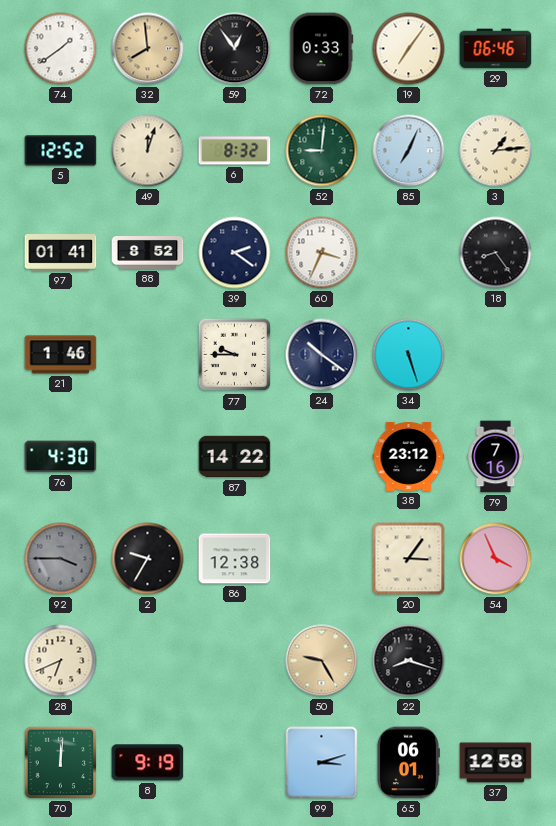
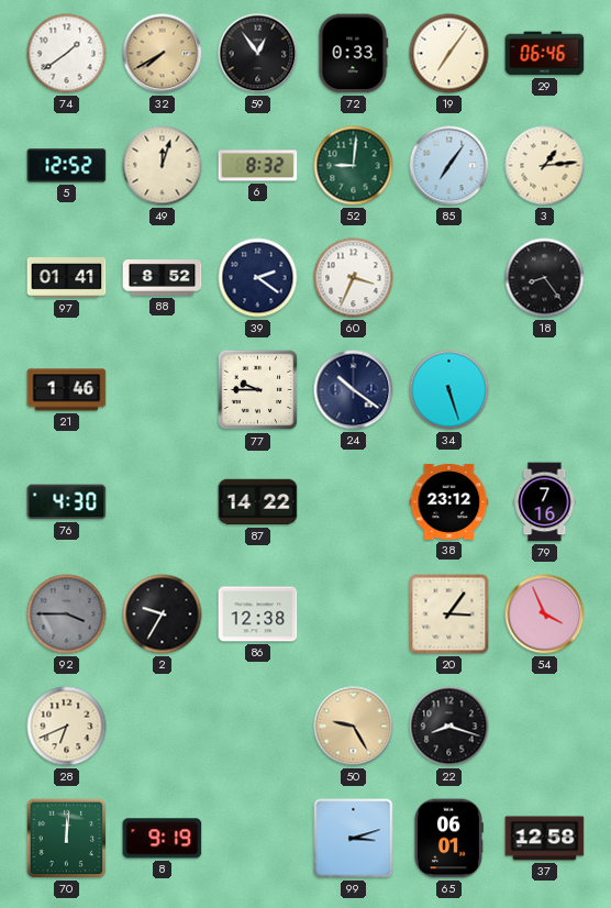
32: 7:59 -> 7:40
85: 7:04 -> 7:06
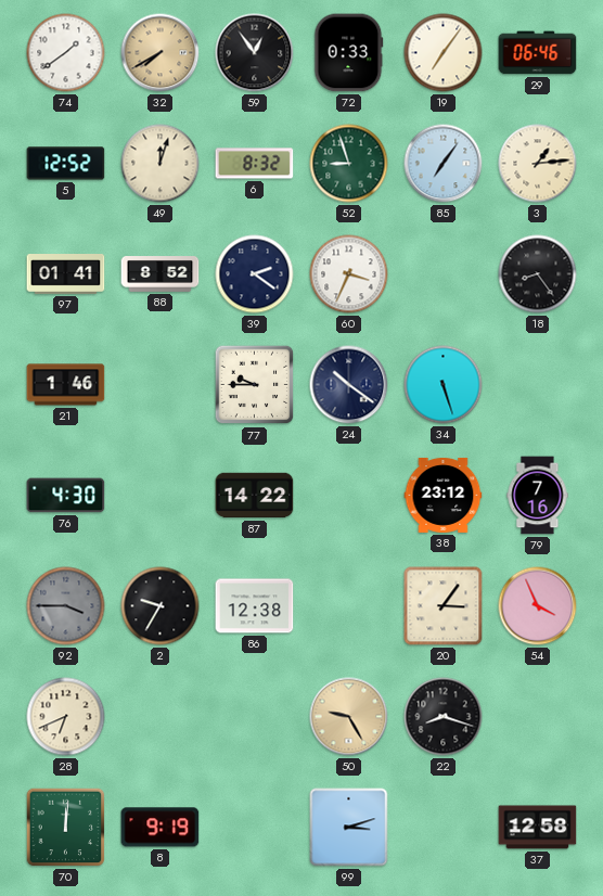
52: 9:01 -> 8:57
65: 06:01 -> none
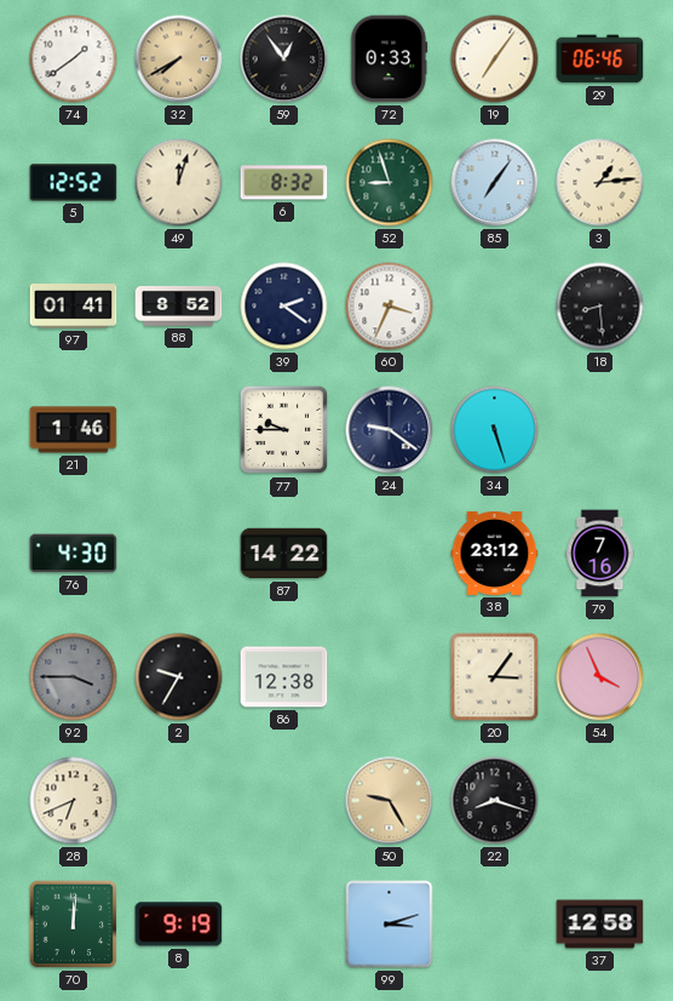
18: 8:24 -> 8:29
24: 10:21 -> 9:21
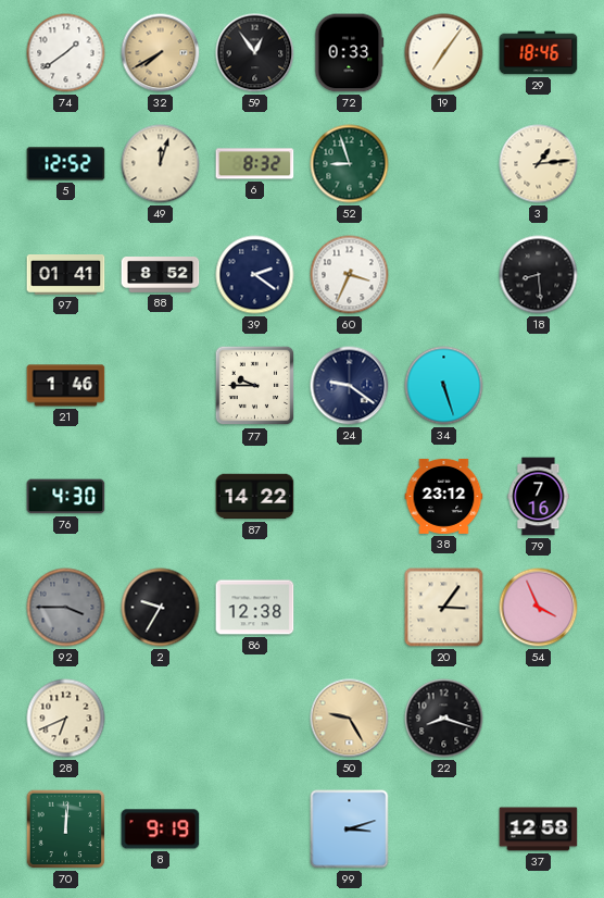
29: 06:46 -> 18:46
85: 7:06 -> none
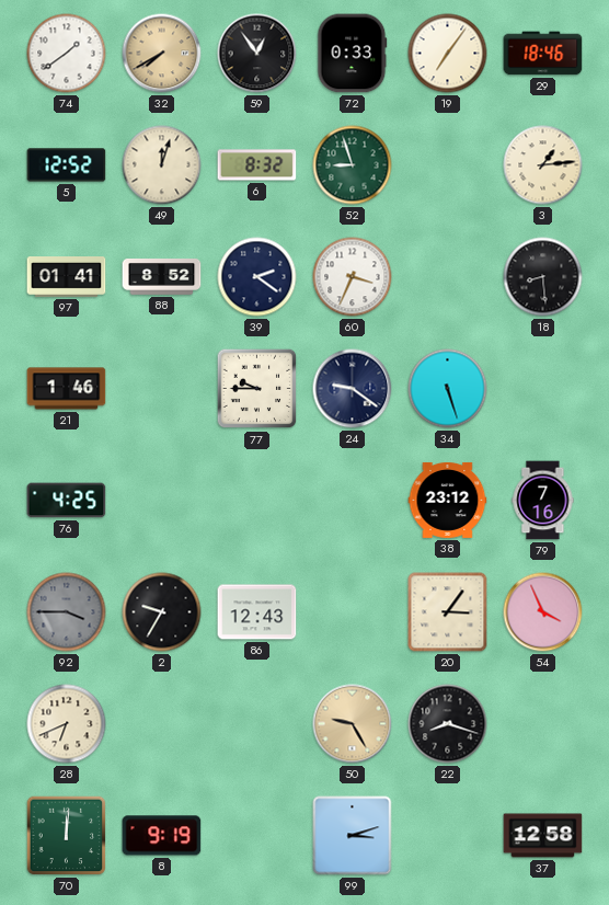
76: 4:30 -> 4:25
87: 14:22 -> none
86: 12:38 -> 12:43
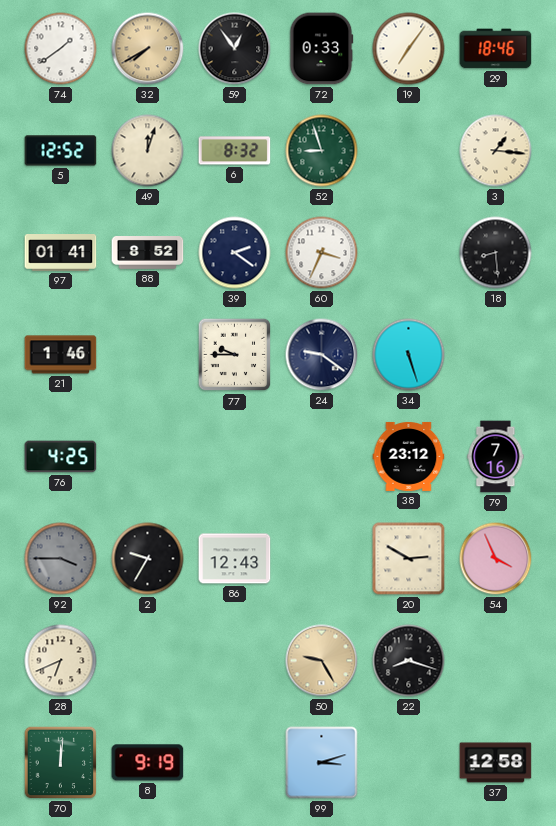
3: 1:14 -> 1:16
20: 3:06 -> 2:50
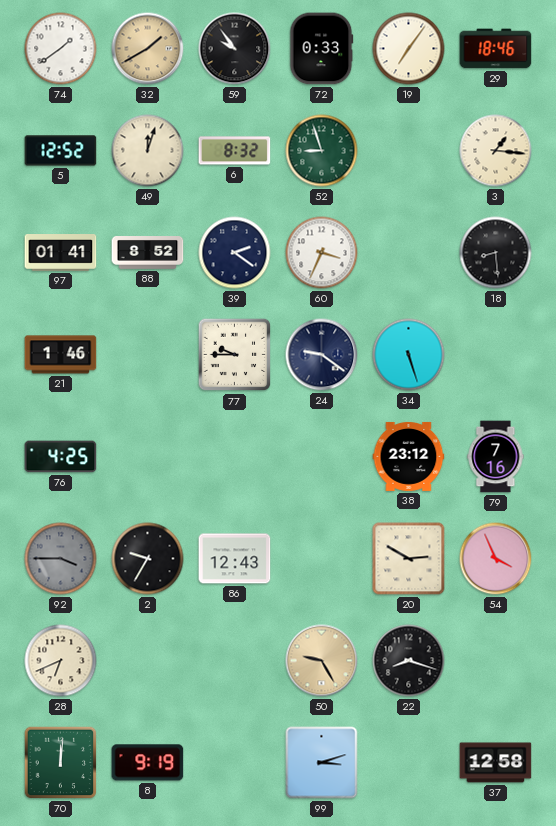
32: 7:40 -> 1:40
59: 12:54 -> 9:54
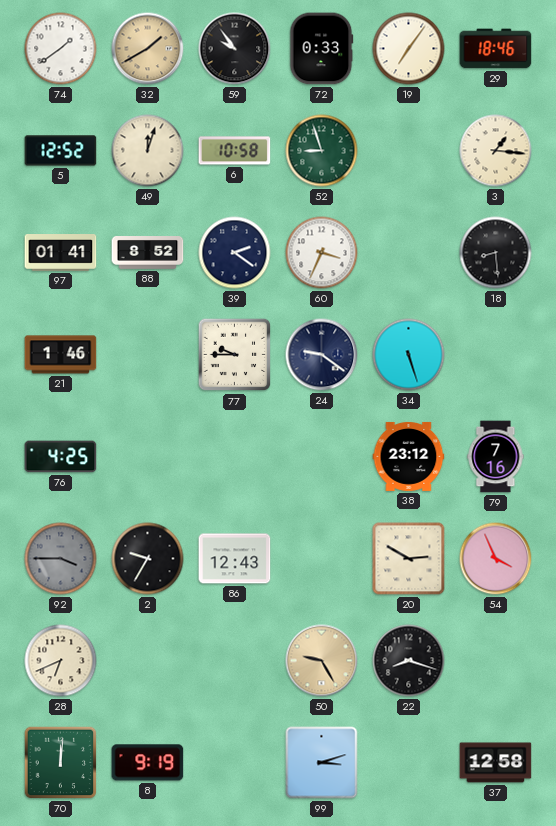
6: 8:32 -> 10:58
